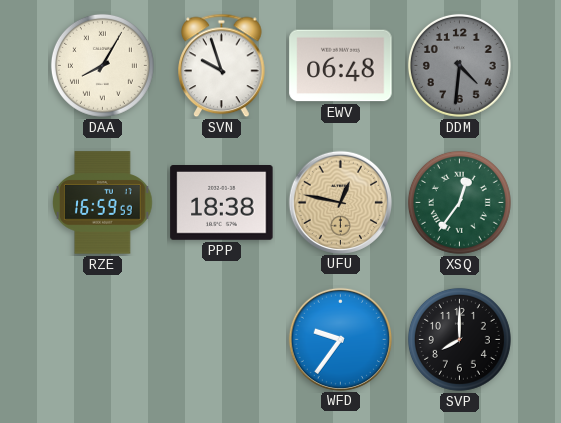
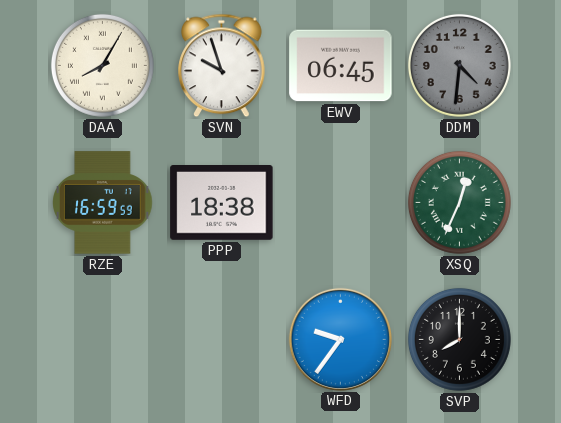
EWV: 06:48 -> 06:45
UFU: 12:47 -> none
XSQ: 12:36 -> 12:34
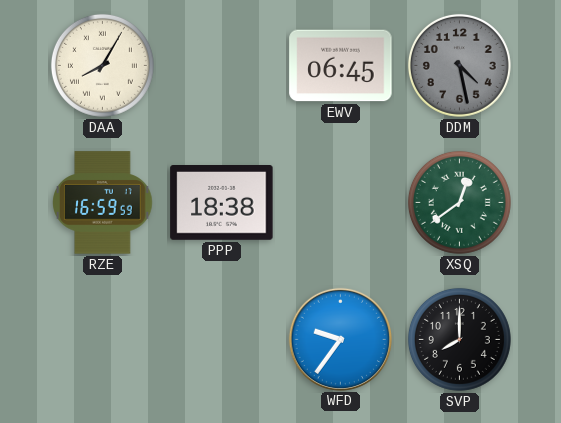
SVN: 9:57 -> none
DDM: 4:31 -> 4:28
XSQ: 12:34 -> 12:39
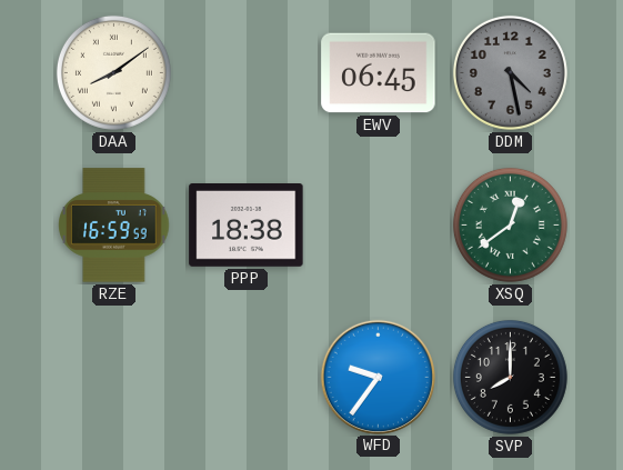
DAA: 8:05 -> 8:09
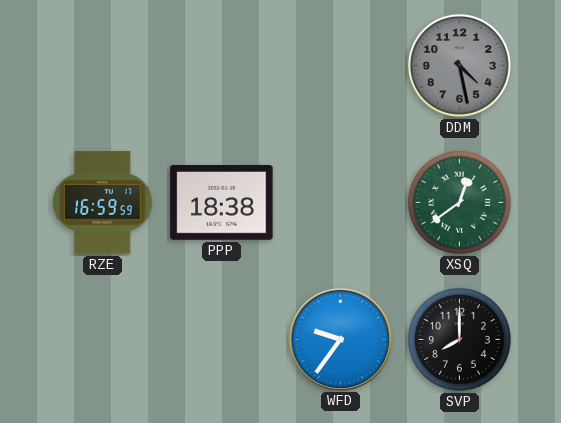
DAA: 8:09 -> none
EWV: 06:45 -> none
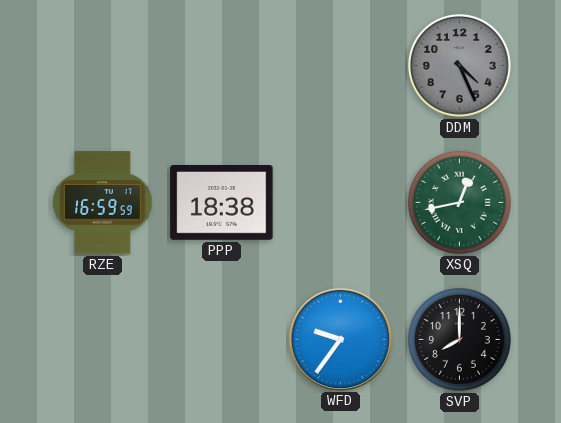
DDM: 4:28 -> 4:26
XSQ: 12:39 -> 12:43
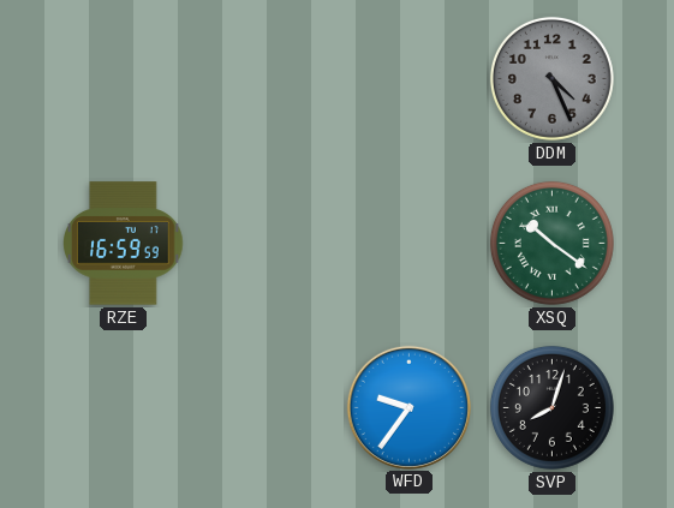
PPP: 18:38 -> none
XSQ: 12:43 -> 10:21
SVP: 8:00 -> 8:03
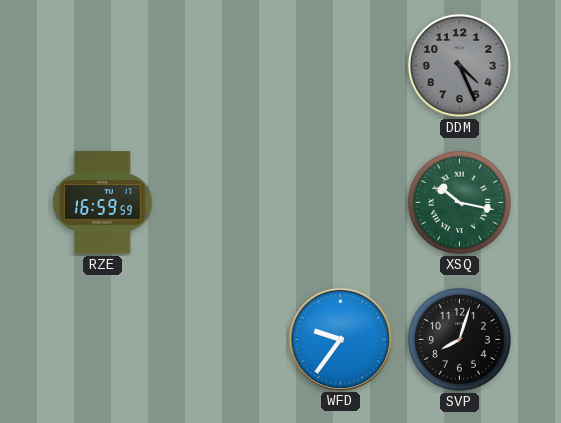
XSQ: 10:21 -> 10:17
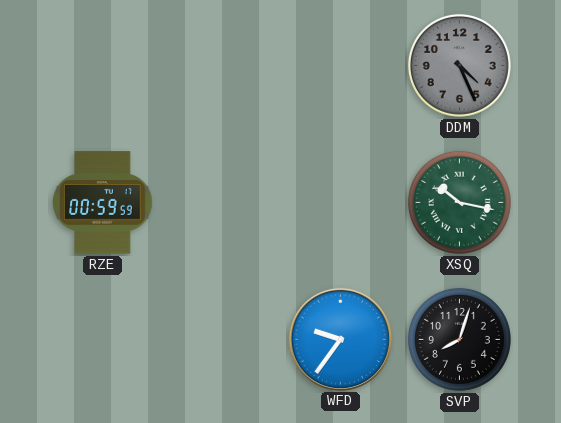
RZE: 16:59 -> 00:59
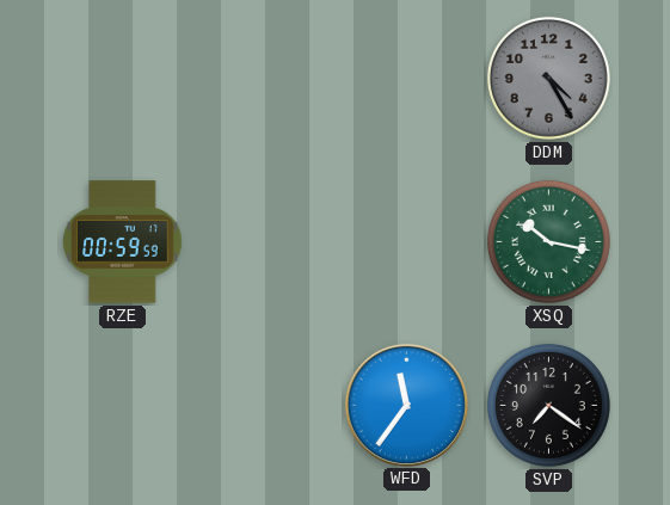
DDM: 4:26 -> 4:25
WFD: 9:36 -> 11:36
SVP: 8:03 -> 7:21
